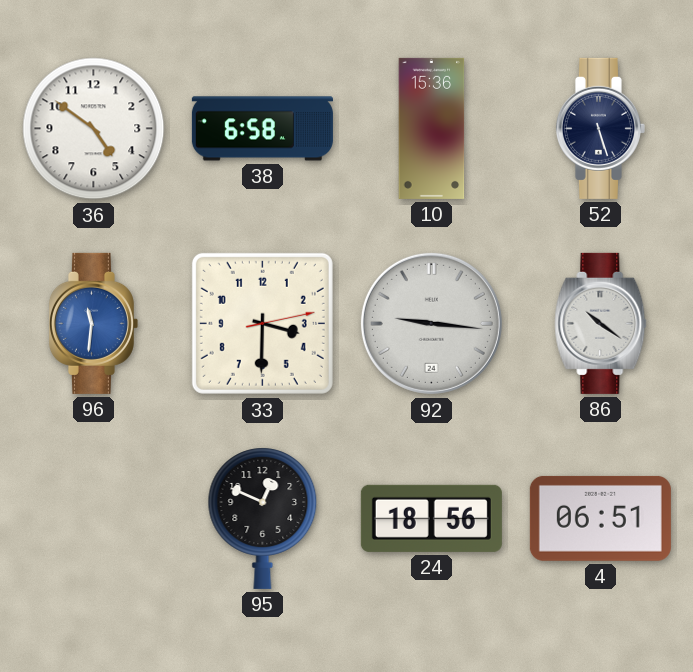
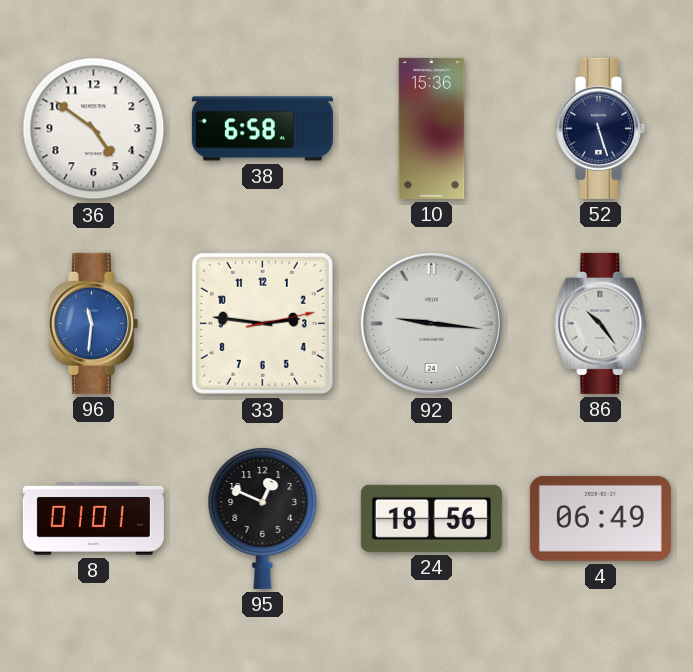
33: 3:30 -> 2:46
86: 10:21 -> 10:24
8: none -> 01:01
4: 06:51 -> 06:49
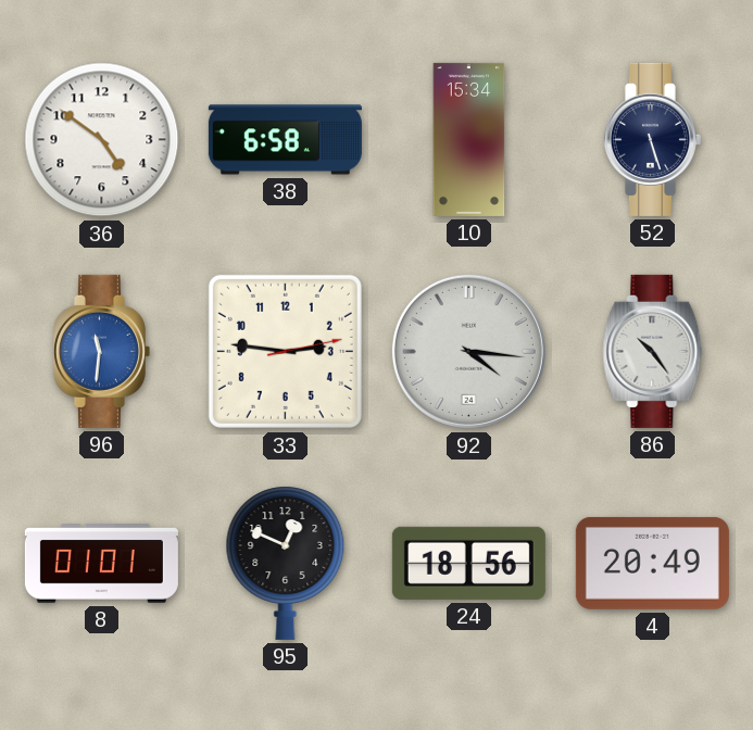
10: 15:36 -> 15:34
92: 9:16 -> 4:16
4: 06:49 -> 20:49
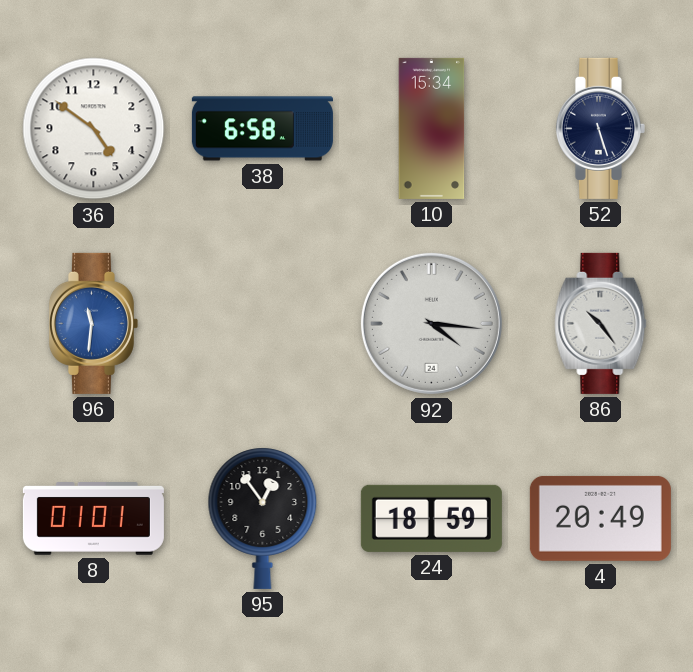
33: 2:46 -> none
95: 12:49 -> 12:54
24: 18:56 -> 18:59
